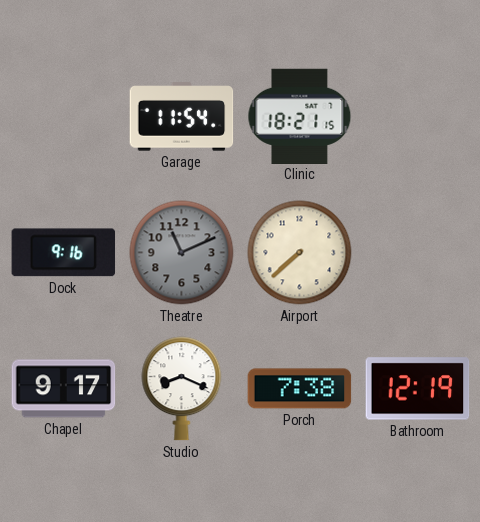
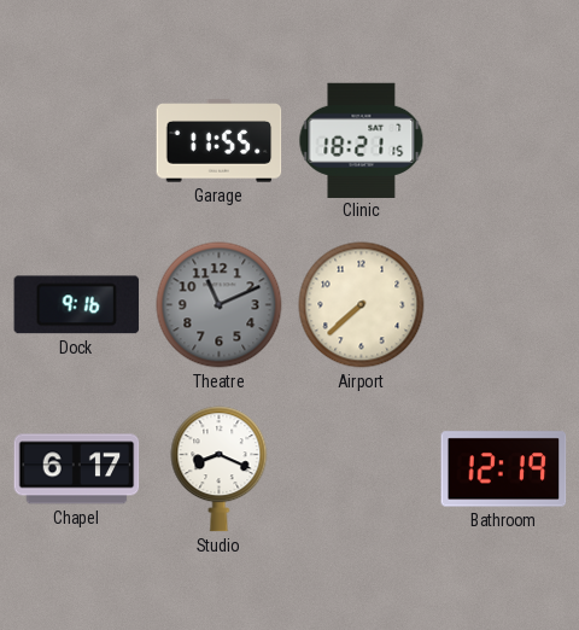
Garage: 11:54 -> 11:55
Chapel: 9:17 -> 6:17
Porch: 7:38 -> none
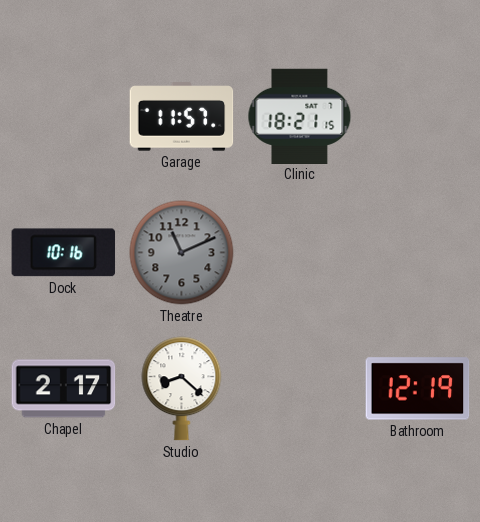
Garage: 11:55 -> 11:57
Dock: 9:16 -> 10:16
Airport: 7:38 -> none
Chapel: 6:17 -> 2:17
Studio: 8:19 -> 8:22
